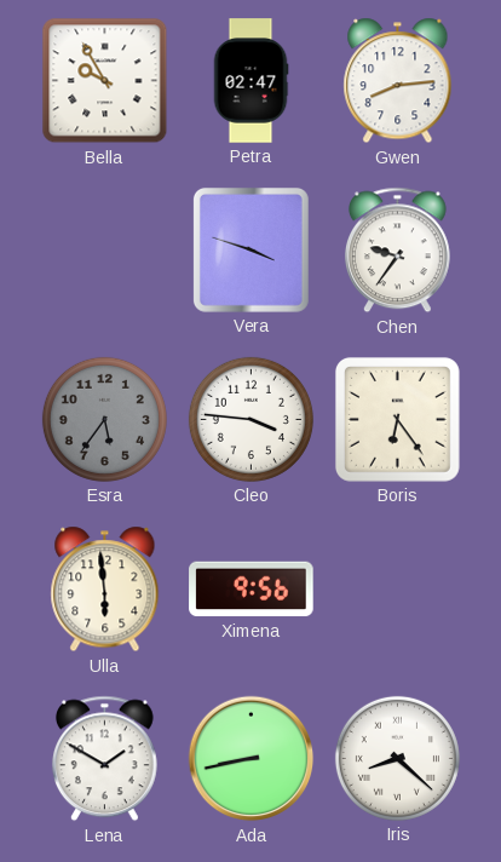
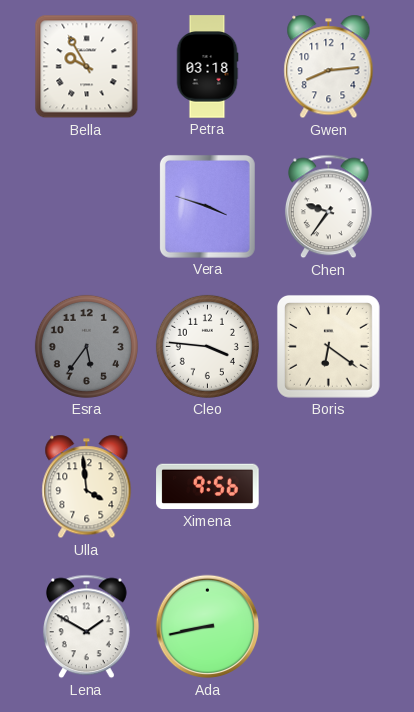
Petra: 02:47 -> 03:18
Boris: 6:24 -> 6:21
Ulla: 5:59 -> 3:59
Iris: 8:22 -> none
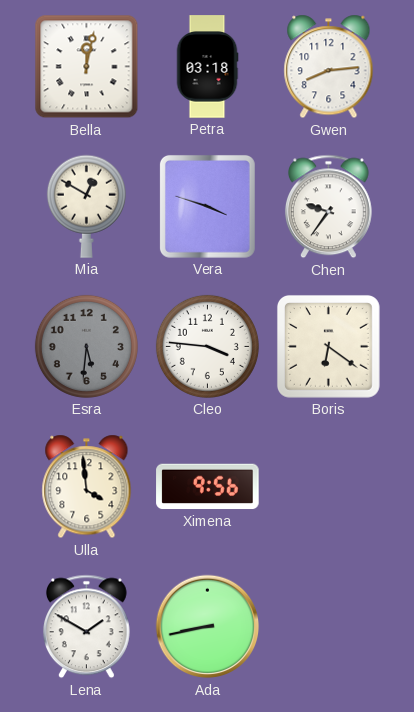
Bella: 9:55 -> 12:02
Mia: none -> 12:50
Esra: 5:36 -> 5:31
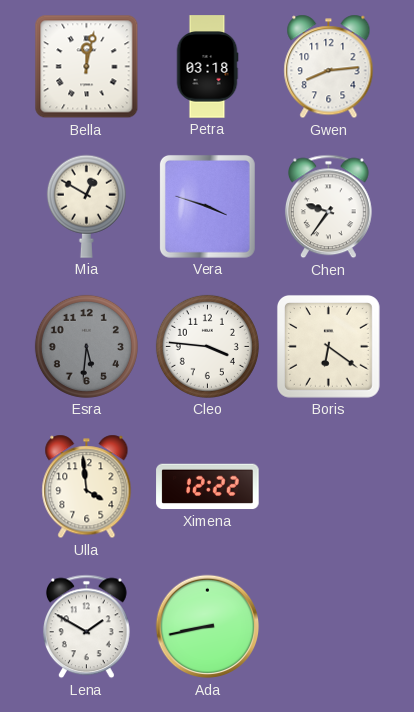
Ximena: 9:56 -> 12:22
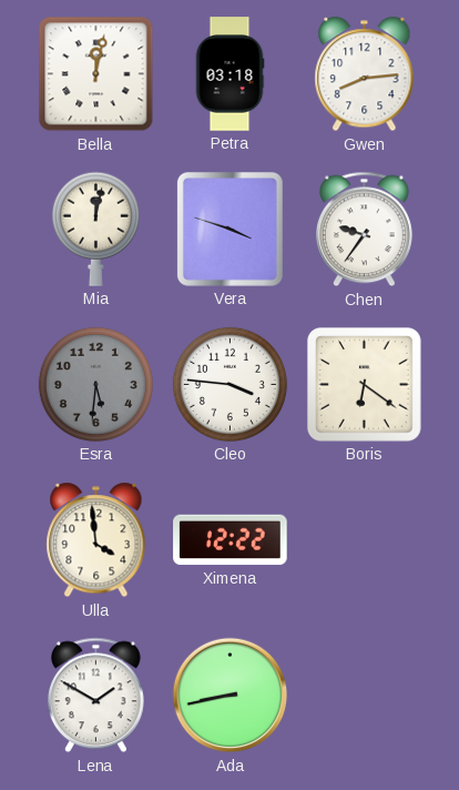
Mia: 12:50 -> 12:02
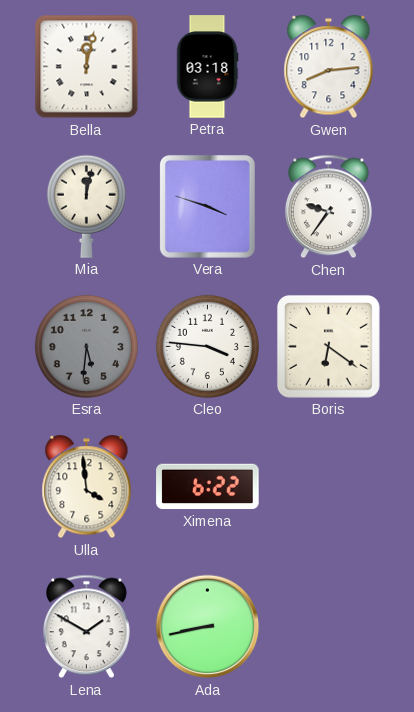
Ximena: 12:22 -> 6:22
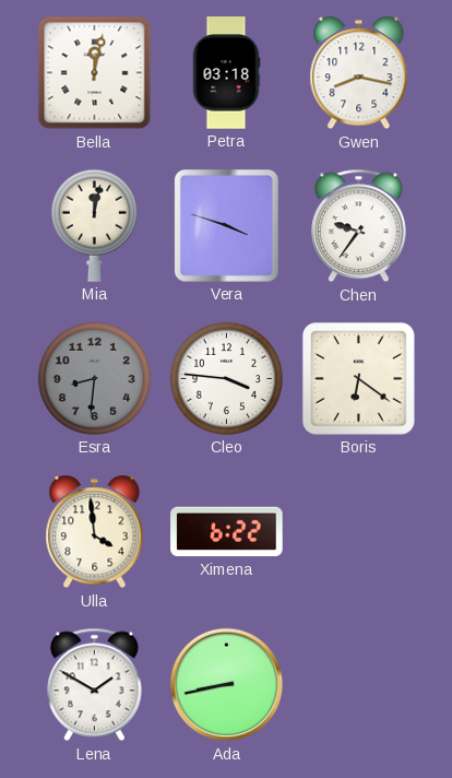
Gwen: 8:14 -> 8:17
Esra: 5:31 -> 8:31
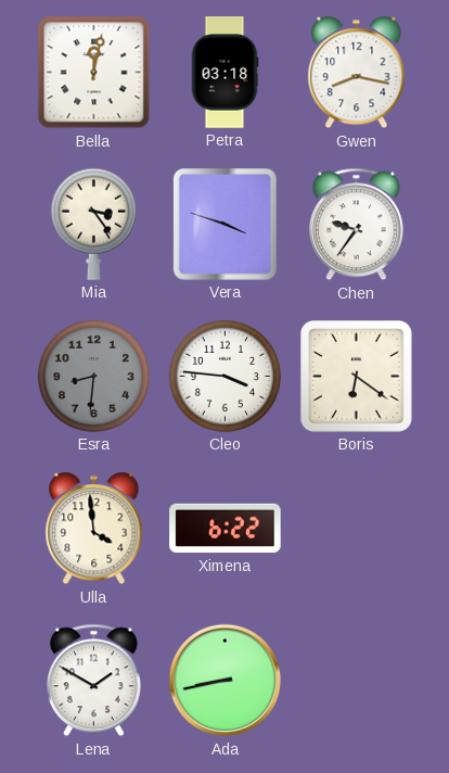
Mia: 12:02 -> 3:24
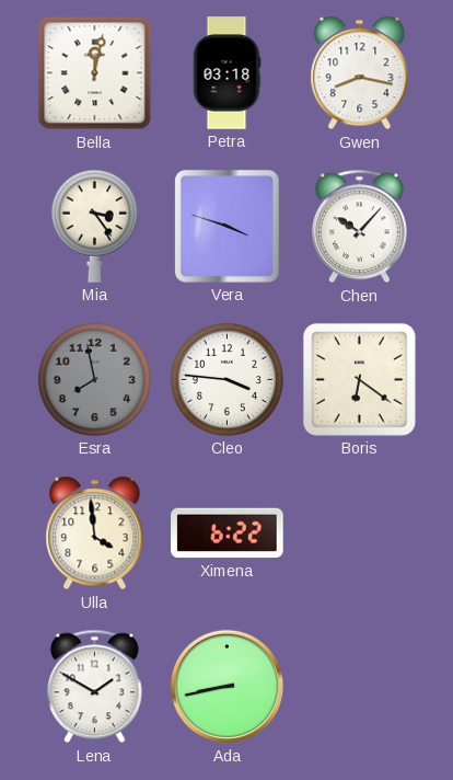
Chen: 9:36 -> 10:07
Esra: 8:31 -> 7:58
